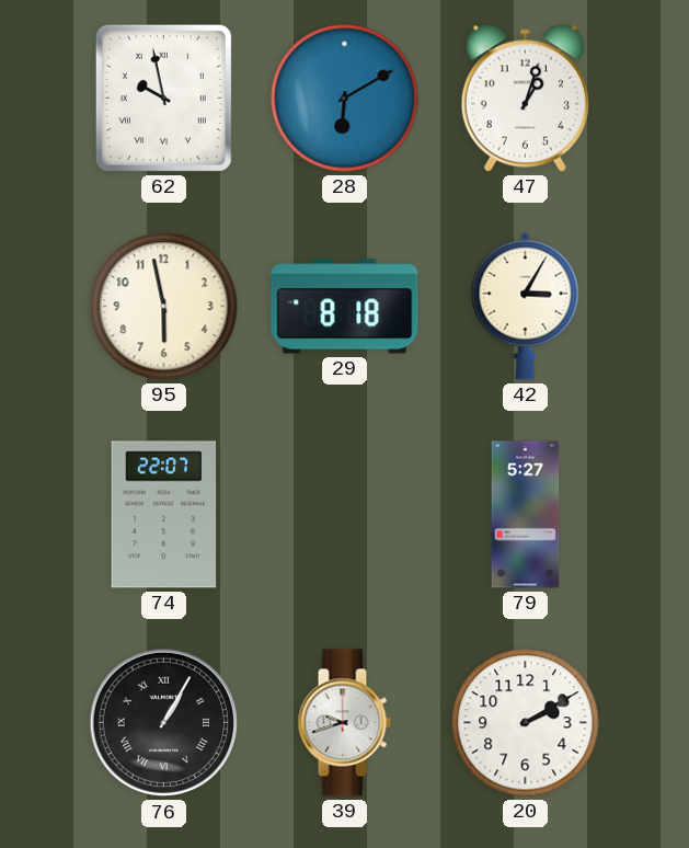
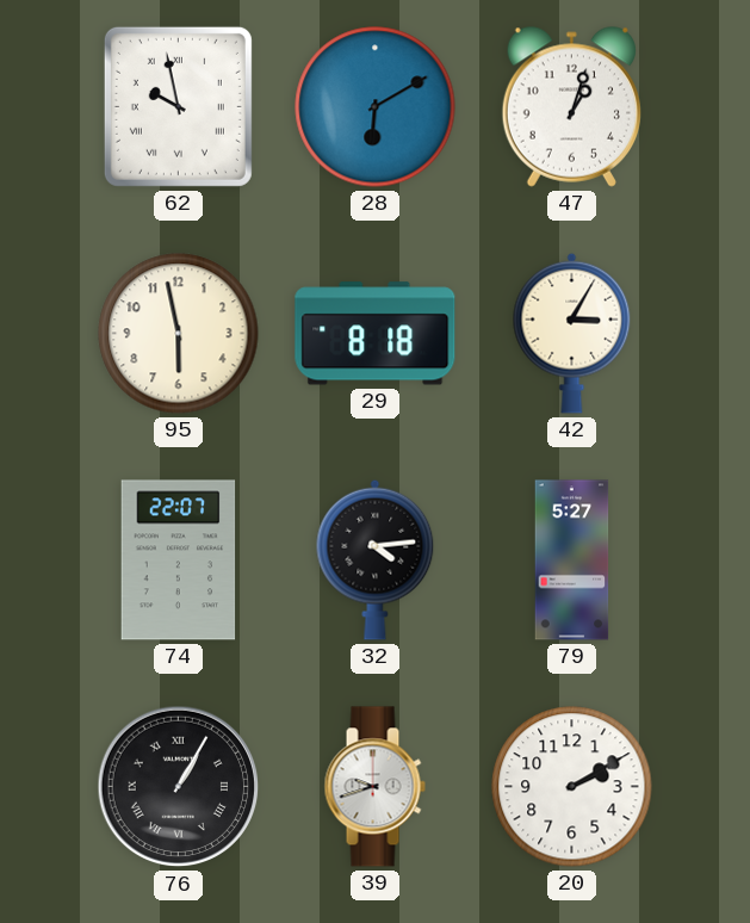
32: none -> 4:14
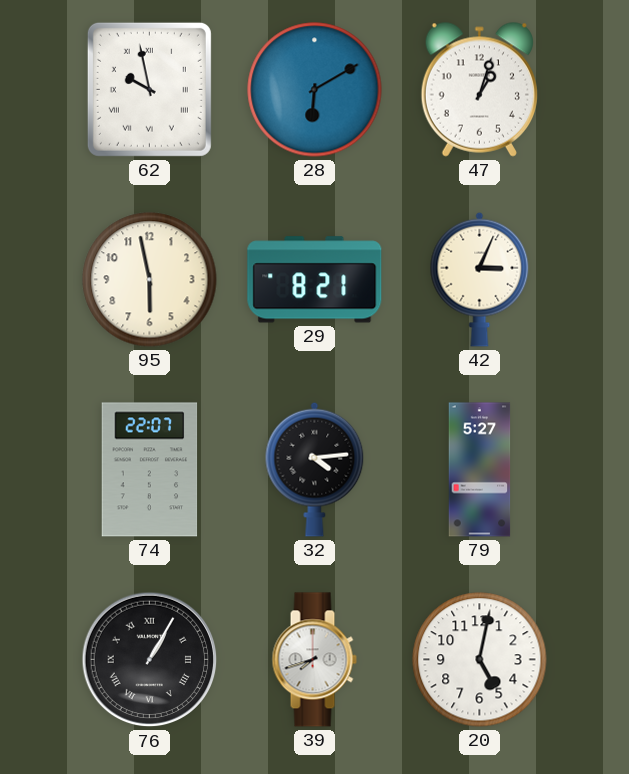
29: 8:18 -> 8:21
42: 3:05 -> 3:04
39: 9:42 -> 7:42
20: 2:10 -> 5:02
